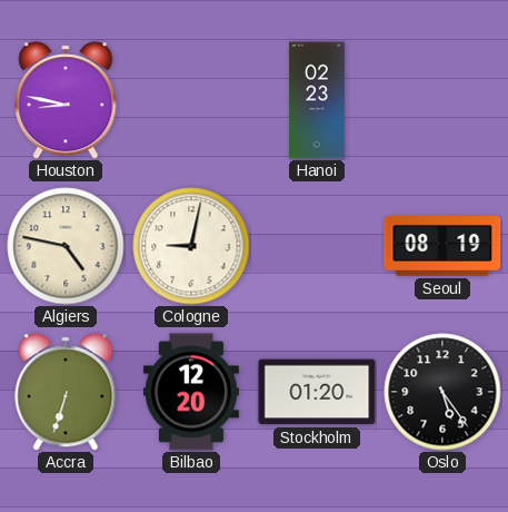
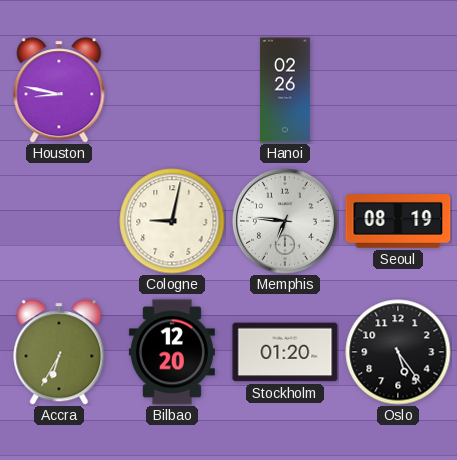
Hanoi: 02:23 -> 02:26
Algiers: 4:47 -> none
Memphis: none -> 6:46
Accra: 6:33 -> 6:35
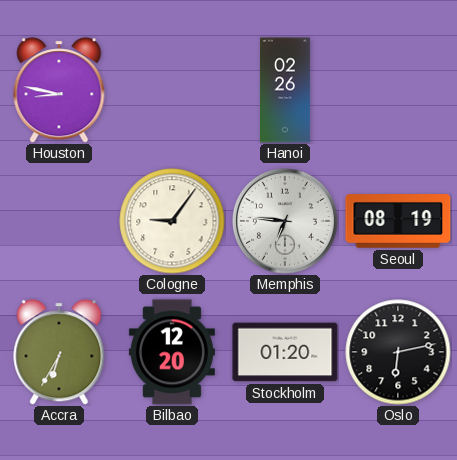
Cologne: 9:02 -> 9:06
Oslo: 5:24 -> 6:13
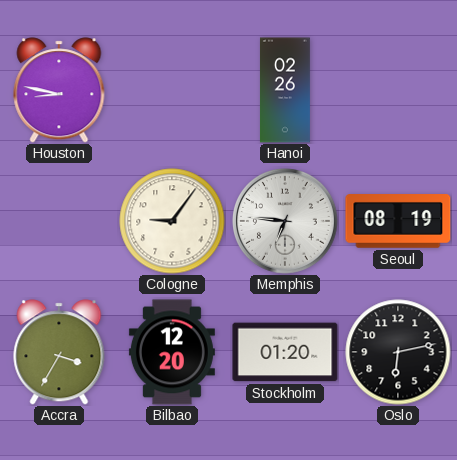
Accra: 6:35 -> 3:35
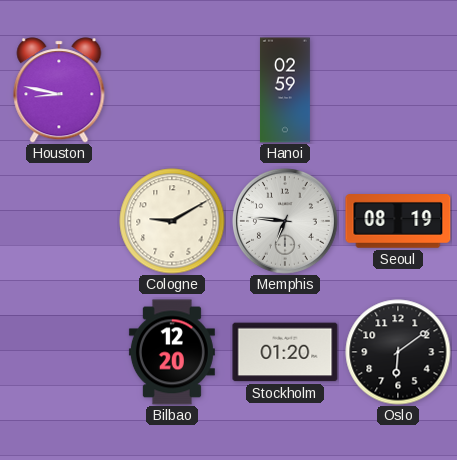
Hanoi: 02:26 -> 02:59
Cologne: 9:06 -> 9:10
Accra: 3:35 -> none
Oslo: 6:13 -> 6:09
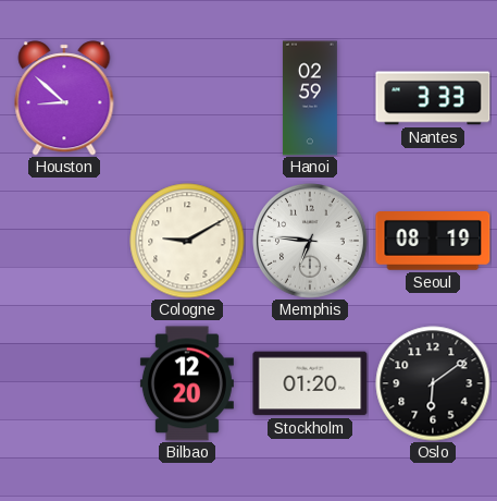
Houston: 8:47 -> 8:52
Nantes: none -> 3:33
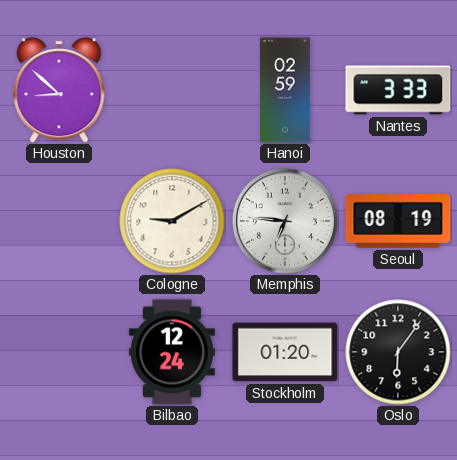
Bilbao: 12:20 -> 12:24
Oslo: 6:09 -> 6:06
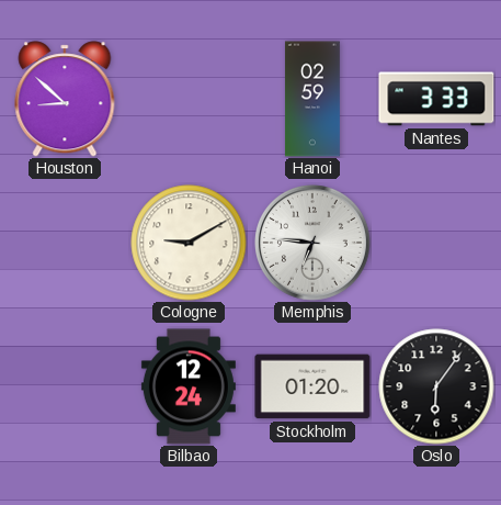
Seoul: 08:19 -> none
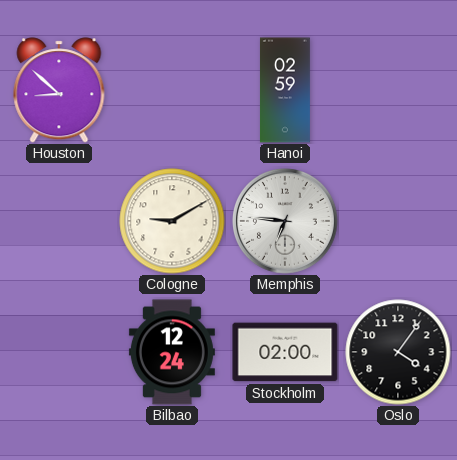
Nantes: 3:33 -> none
Stockholm: 01:20 -> 02:00
Oslo: 6:06 -> 4:06
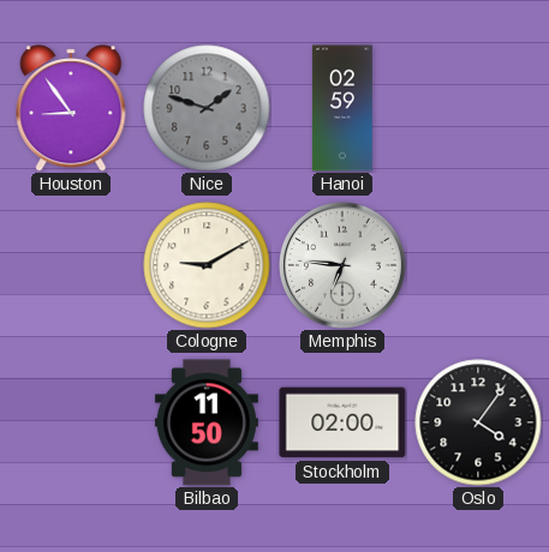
Houston: 8:52 -> 8:54
Nice: none -> 1:48
Bilbao: 12:24 -> 11:50
